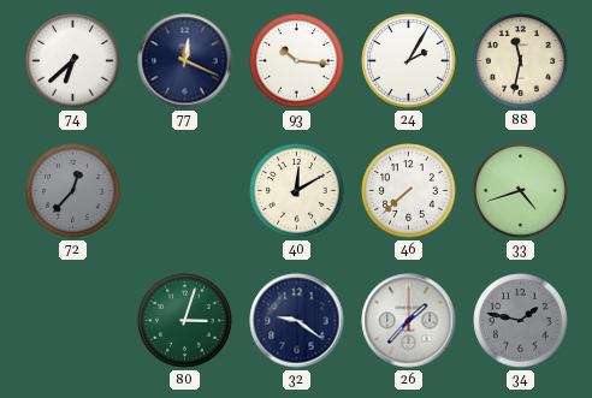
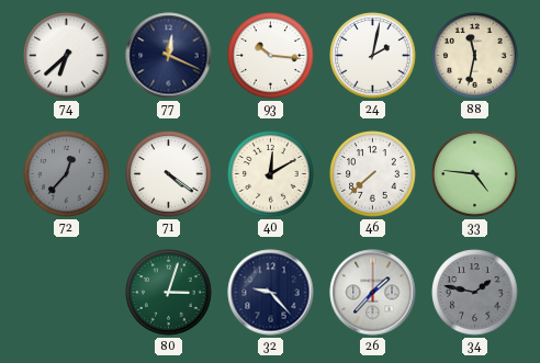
24: 2:05 -> 2:02
71: none -> 4:21
33: 4:42 -> 4:46
32: 9:21 -> 9:23
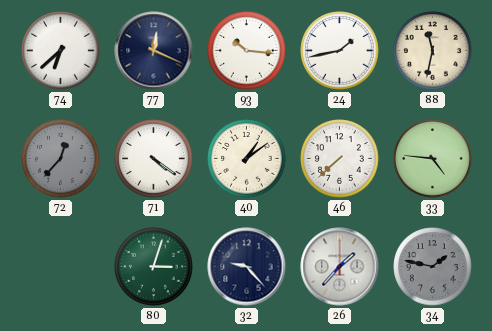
24: 2:02 -> 1:43
40: 12:10 -> 1:09
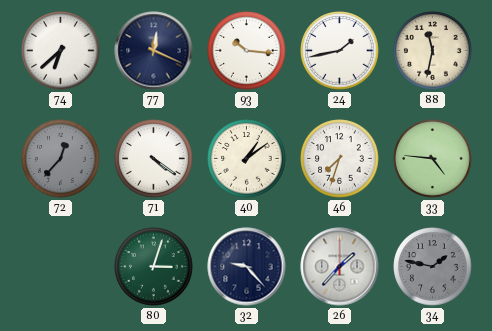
46: 7:38 -> 7:33
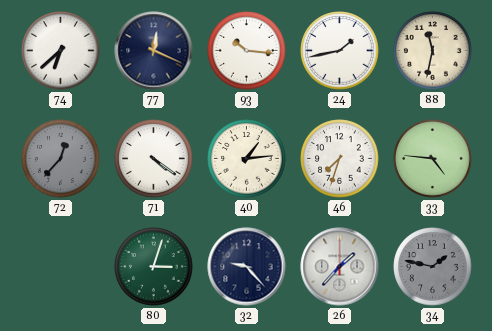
40: 1:09 -> 1:14
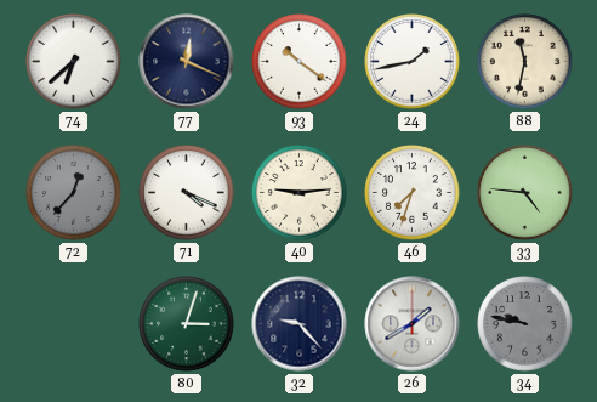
93: 10:16 -> 10:21
71: 4:21 -> 4:19
40: 1:14 -> 9:14
26: 1:37 -> 1:40
34: 1:47 -> 9:47
